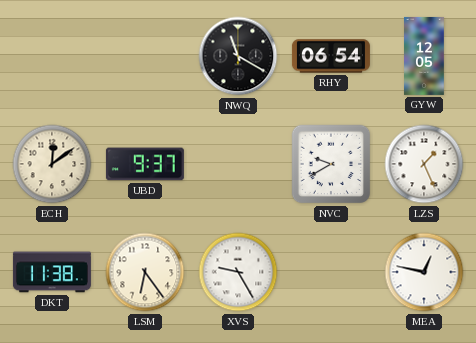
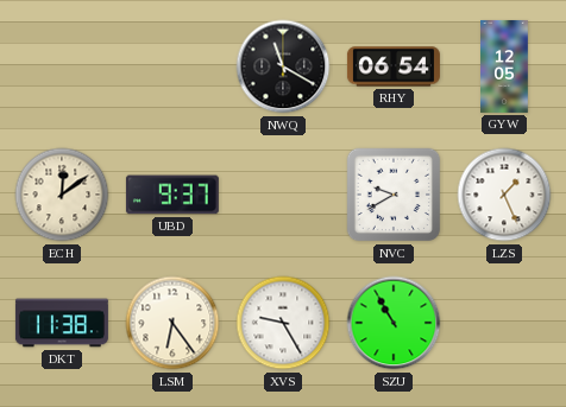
SZU: none -> 10:55
MEA: 12:47 -> none
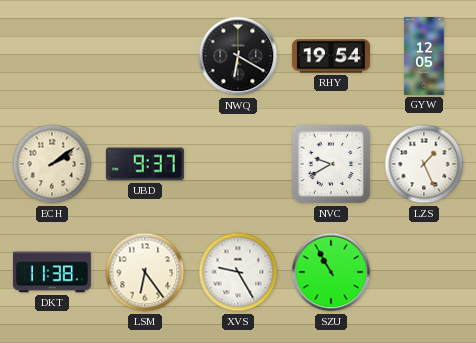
NWQ: 11:20 -> 6:20
RHY: 06:54 -> 19:54
ECH: 12:09 -> 2:09
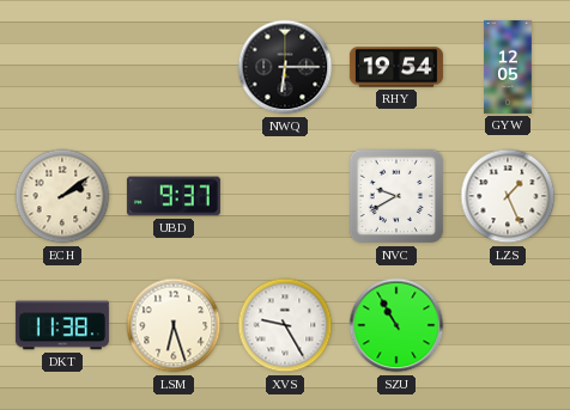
NWQ: 6:20 -> 6:15
LSM: 6:24 -> 6:27
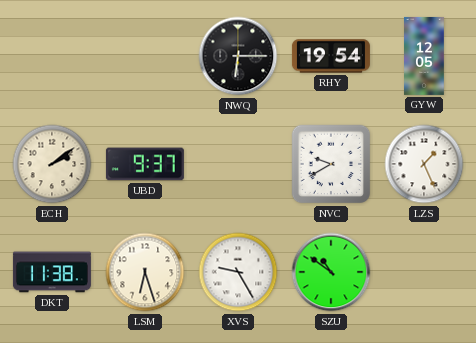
SZU: 10:55 -> 10:51
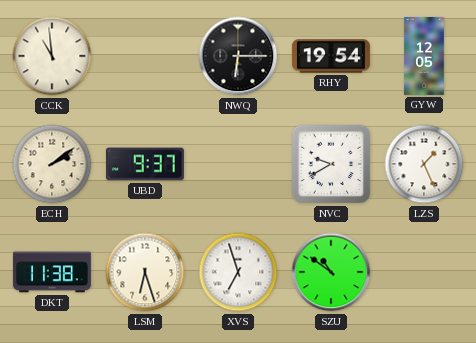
CCK: none -> 10:59
XVS: 9:25 -> 6:57
